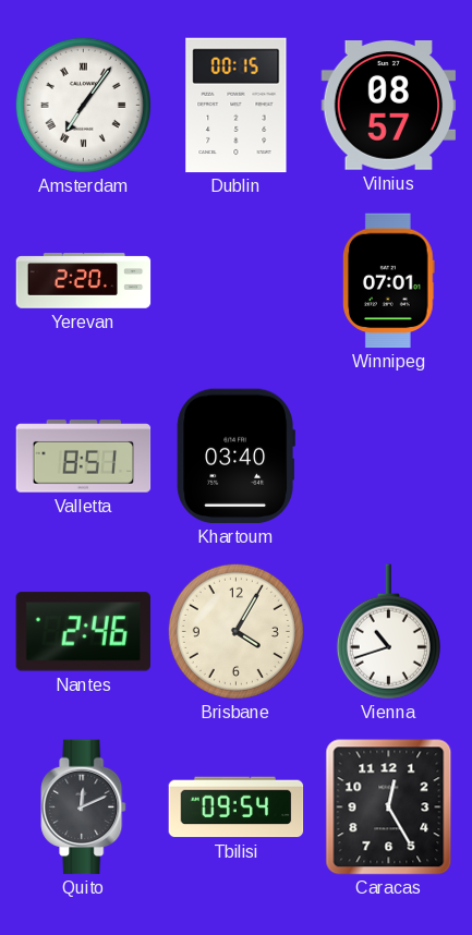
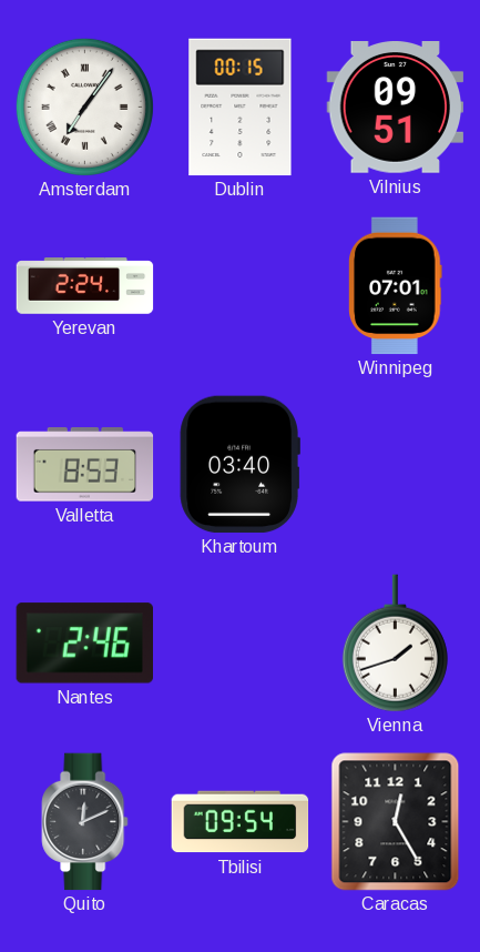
Vilnius: 08:57 -> 09:51
Yerevan: 2:20 -> 2:24
Valletta: 8:51 -> 8:53
Brisbane: 4:05 -> none
Vienna: 10:42 -> 1:42
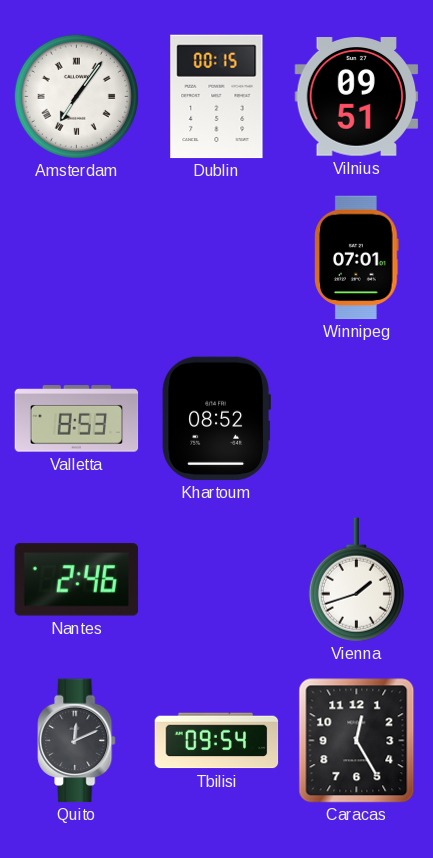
Yerevan: 2:24 -> none
Khartoum: 03:40 -> 08:52
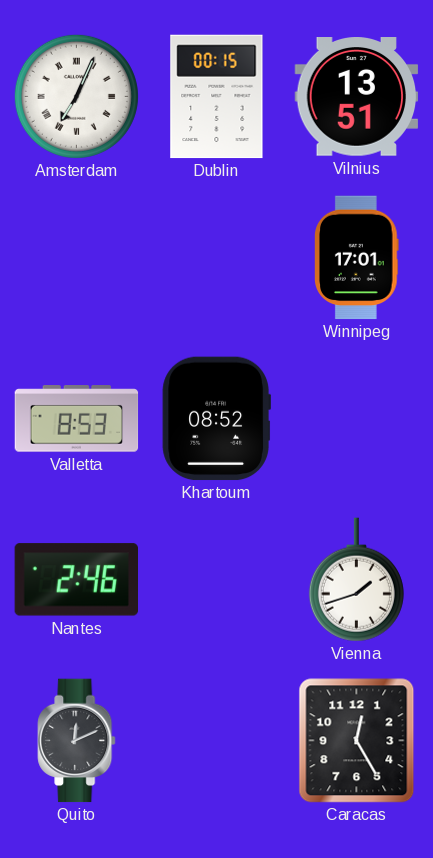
Amsterdam: 7:06 -> 7:04
Vilnius: 09:51 -> 13:51
Winnipeg: 07:01 -> 17:01
Tbilisi: 09:54 -> none
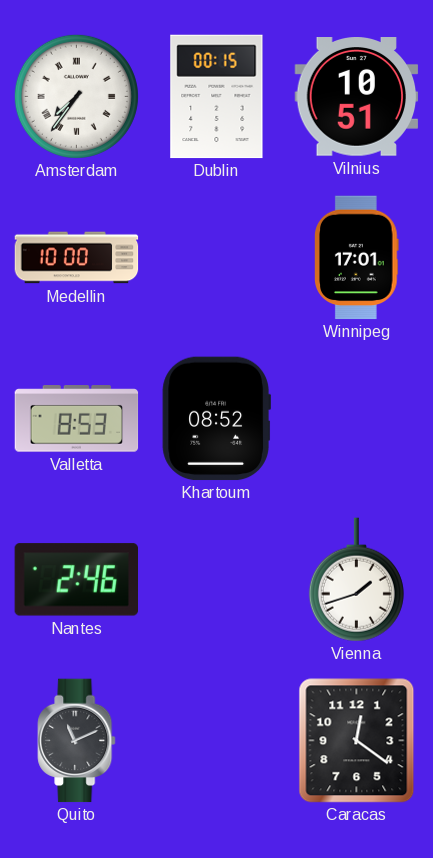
Amsterdam: 7:04 -> 7:36
Vilnius: 13:51 -> 10:51
Medellin: none -> 10:00
Quito: 12:11 -> 11:11
Caracas: 12:25 -> 12:21
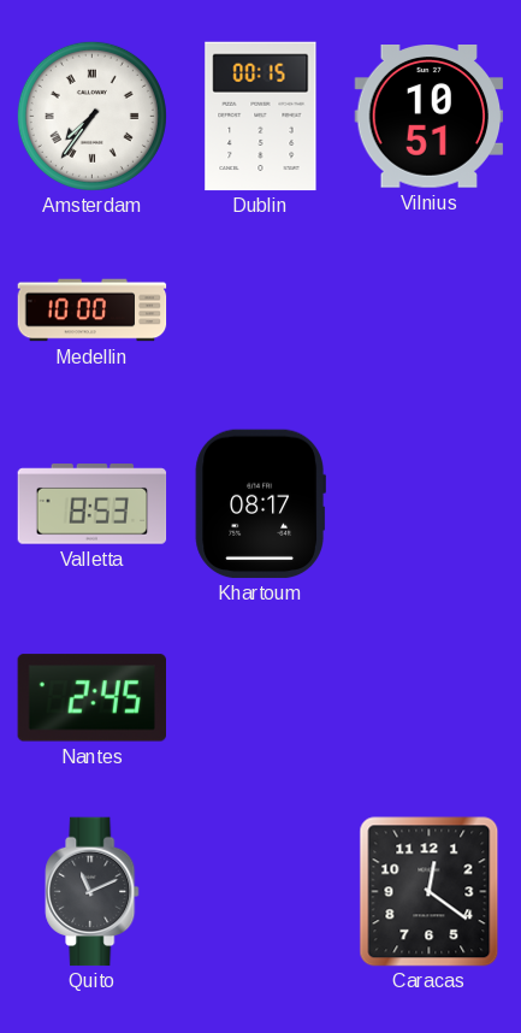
Winnipeg: 17:01 -> none
Khartoum: 08:52 -> 08:17
Nantes: 2:46 -> 2:45
Vienna: 1:42 -> none
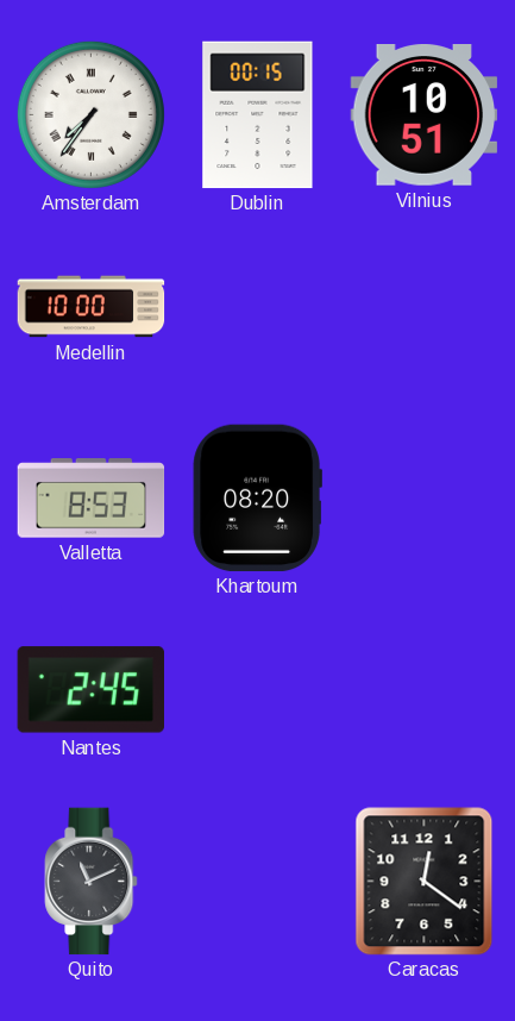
Khartoum: 08:17 -> 08:20
